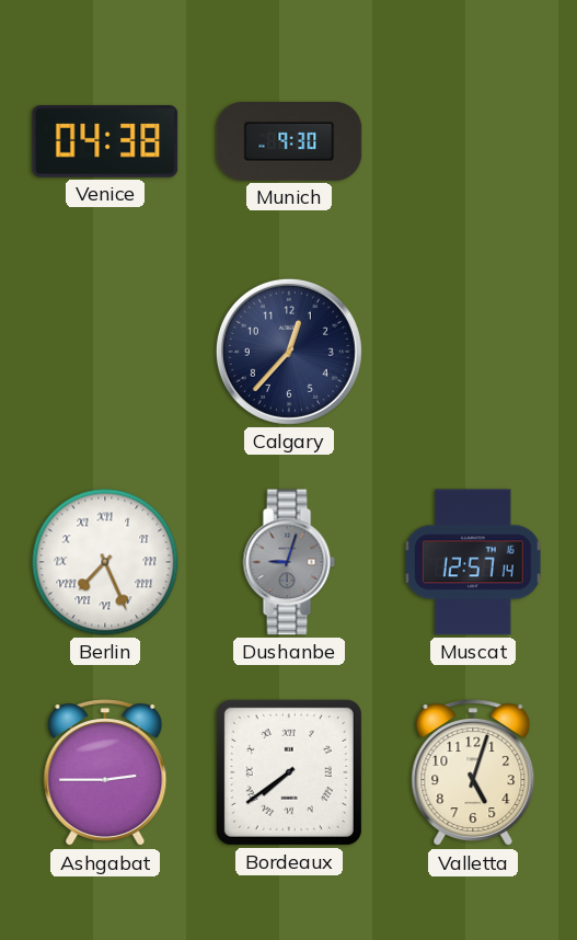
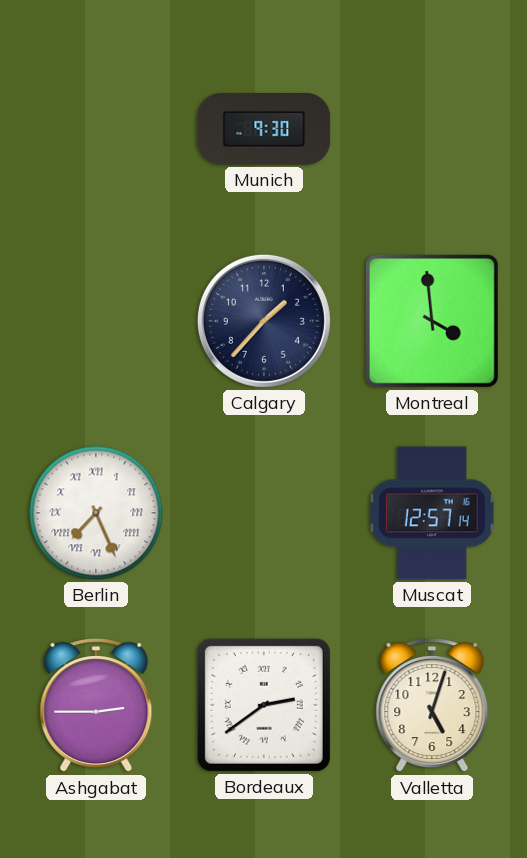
Venice: 04:38 -> none
Calgary: 12:37 -> 1:37
Montreal: none -> 3:59
Dushanbe: 9:03 -> none
Bordeaux: 7:39 -> 2:39
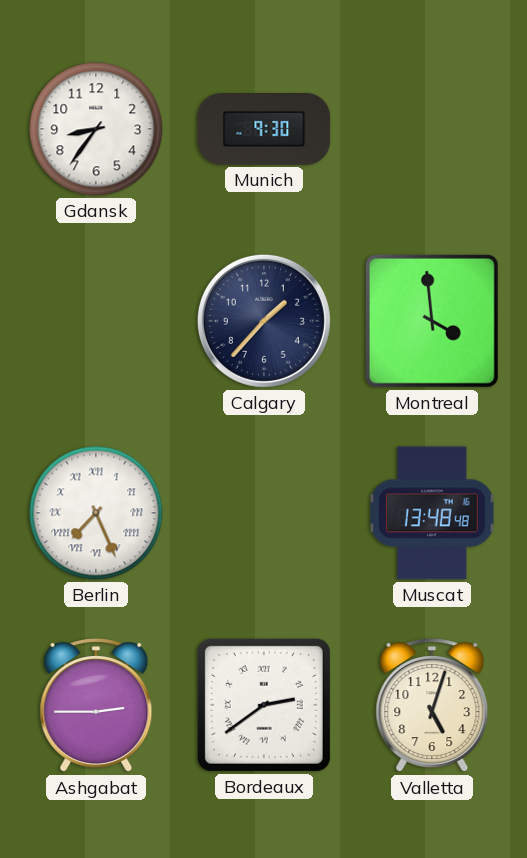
Gdansk: none -> 8:36
Muscat: 12:57 -> 13:48
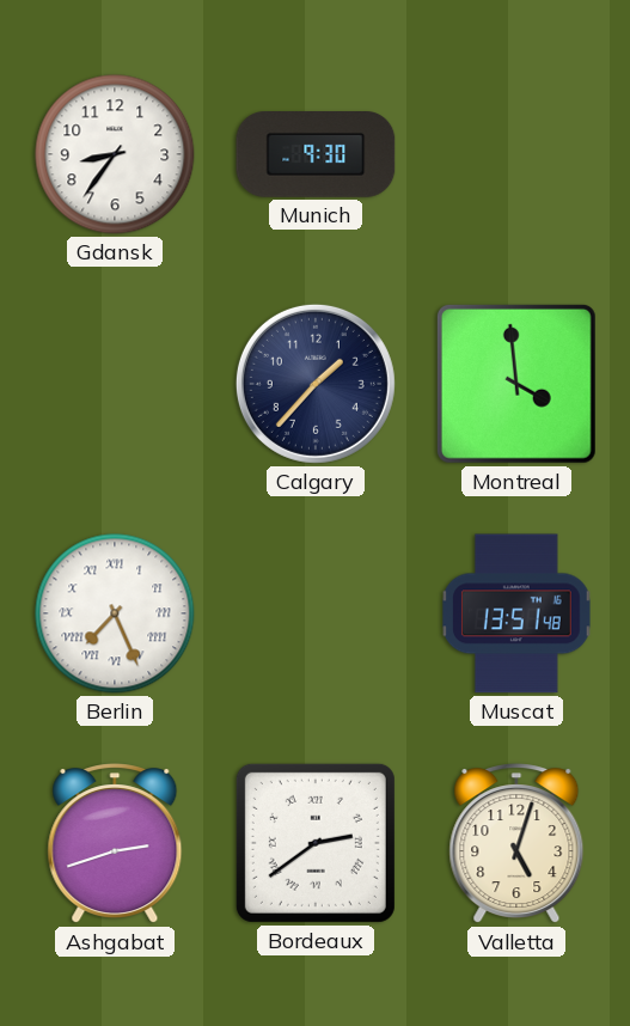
Muscat: 13:48 -> 13:51
Ashgabat: 2:45 -> 2:42
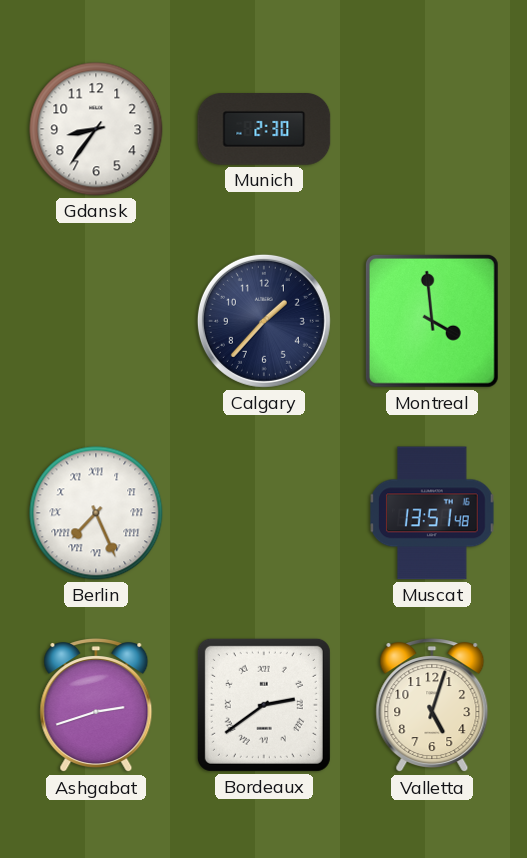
Munich: 9:30 -> 2:30
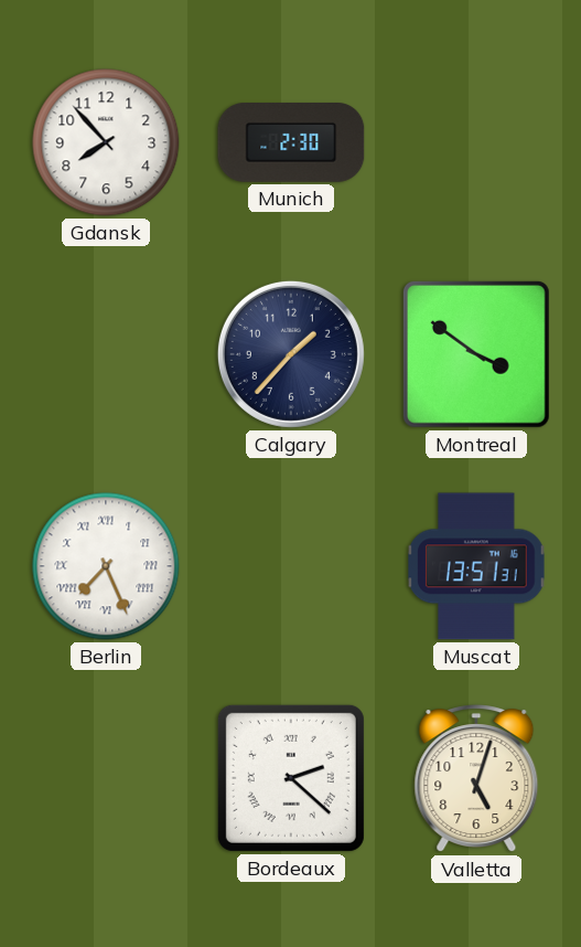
Gdansk: 8:36 -> 7:53
Montreal: 3:59 -> 3:51
Muscat: 13:51:48 -> 13:51:31
Ashgabat: 2:42 -> none
Bordeaux: 2:39 -> 2:22
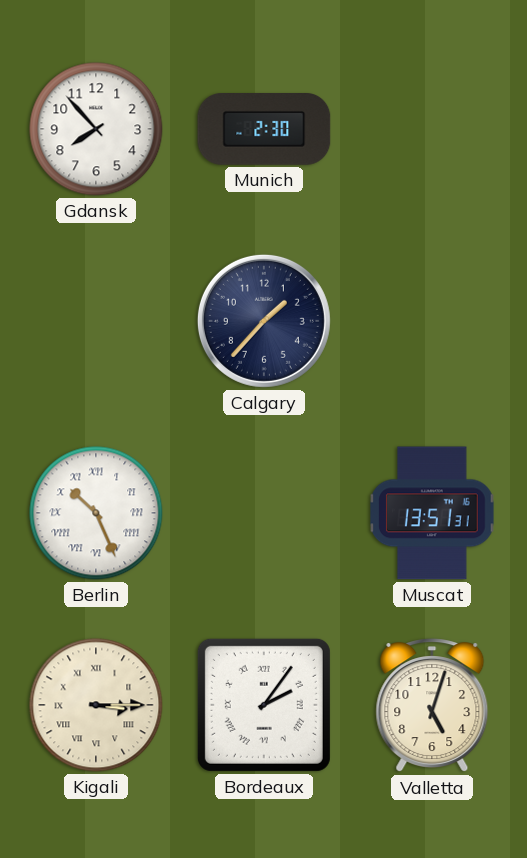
Montreal: 3:51 -> none
Berlin: 7:26 -> 10:26
Kigali: none -> 3:15
Bordeaux: 2:22 -> 2:06
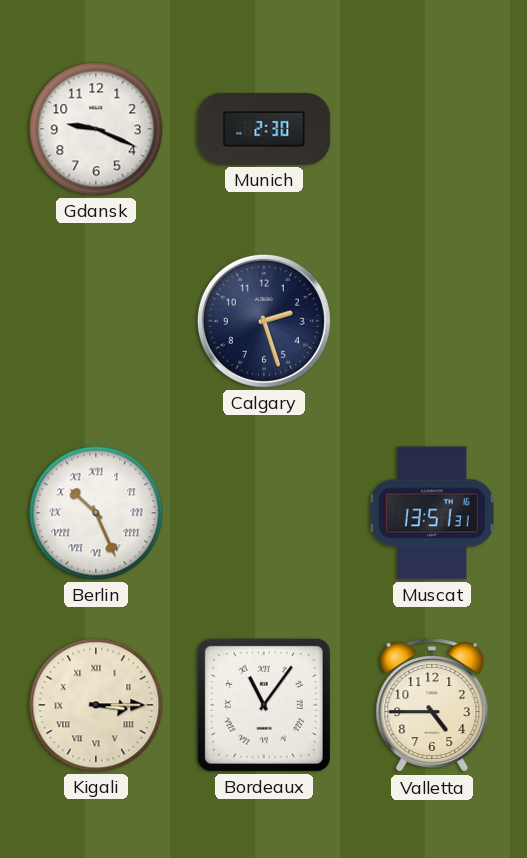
Gdansk: 7:53 -> 9:19
Calgary: 1:37 -> 2:27
Bordeaux: 2:06 -> 11:06
Valletta: 5:03 -> 4:45
